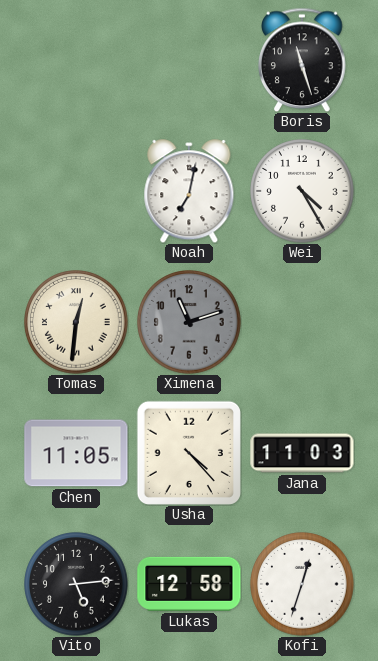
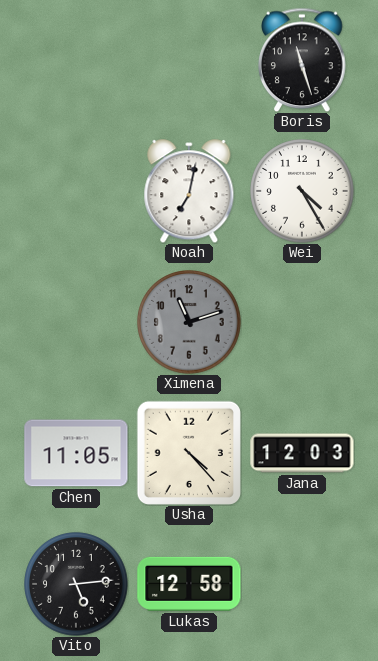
Tomas: 12:31 -> none
Jana: 11:03 -> 12:03
Kofi: 12:33 -> none
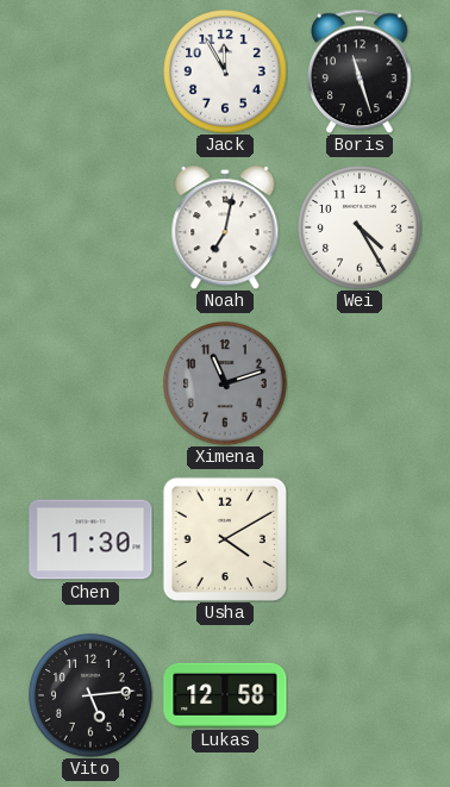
Jack: none -> 11:55
Chen: 11:05 -> 11:30
Usha: 4:23 -> 4:10
Jana: 12:03 -> none
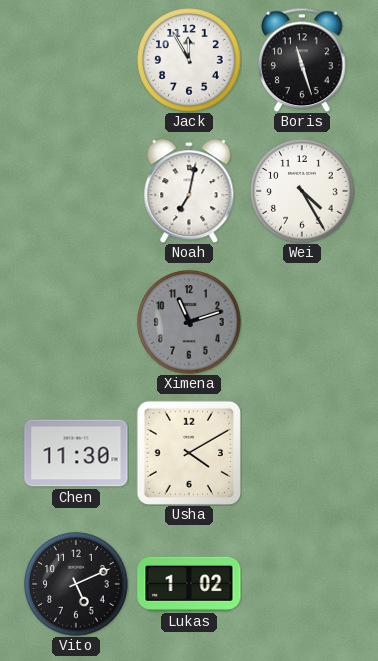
Vito: 5:14 -> 5:11
Lukas: 12:58 -> 1:02
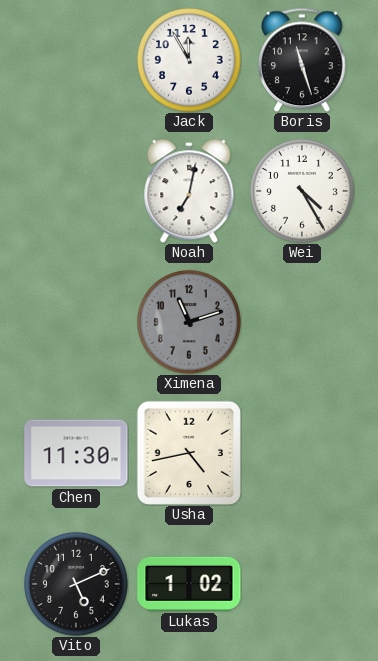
Usha: 4:10 -> 4:43
